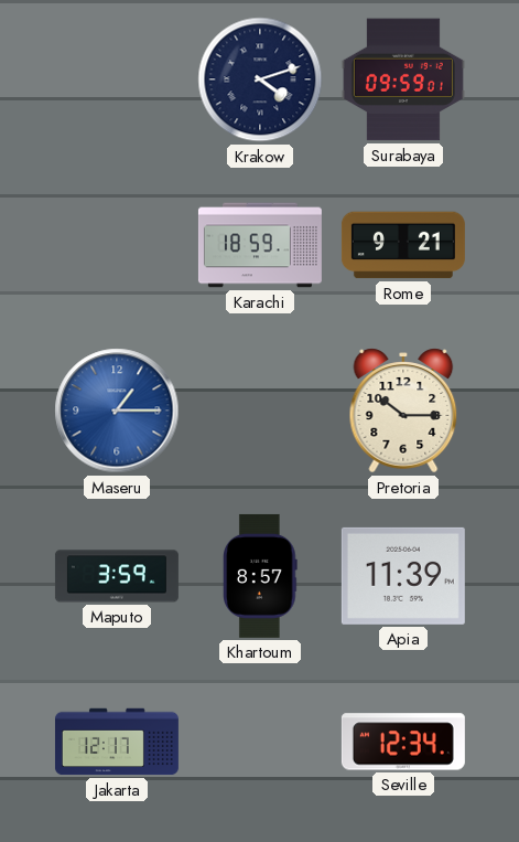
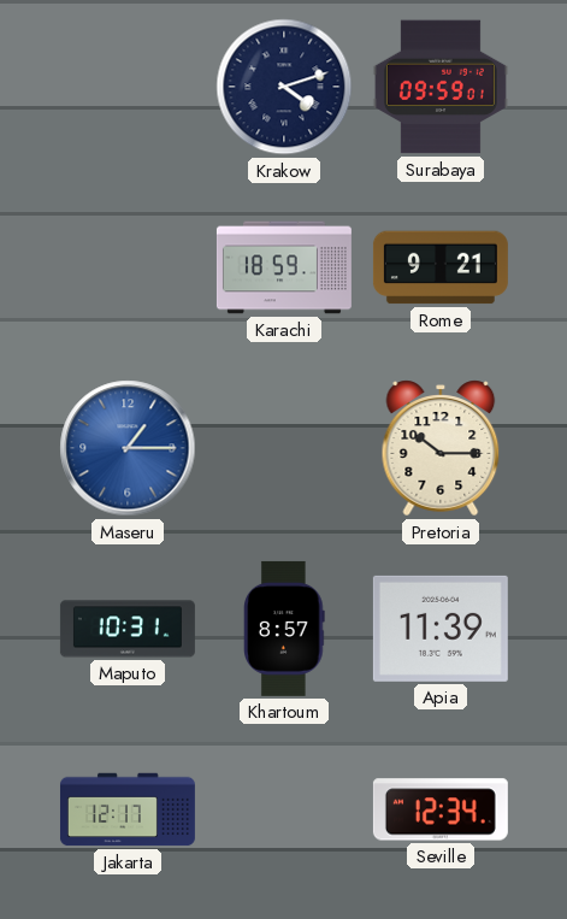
Maputo: 3:59 -> 10:31
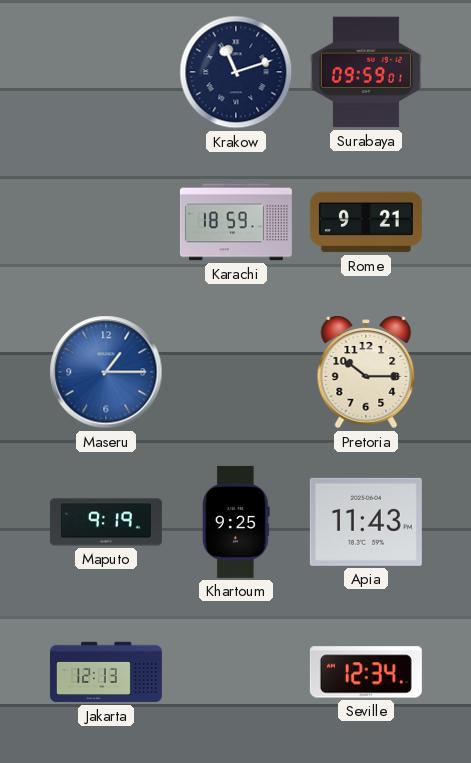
Krakow: 4:12 -> 11:12
Maputo: 10:31 -> 9:19
Khartoum: 8:57 -> 9:25
Apia: 11:39 -> 11:43
Jakarta: 12:17 -> 12:13
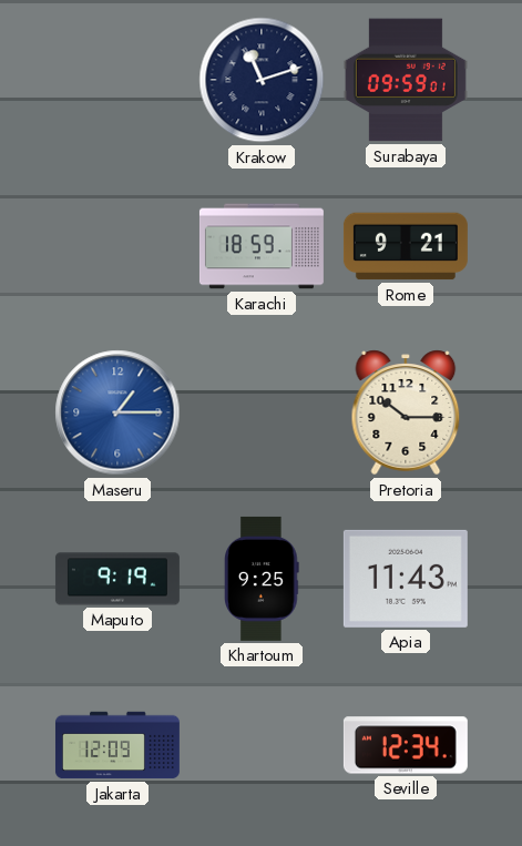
Jakarta: 12:13 -> 12:09
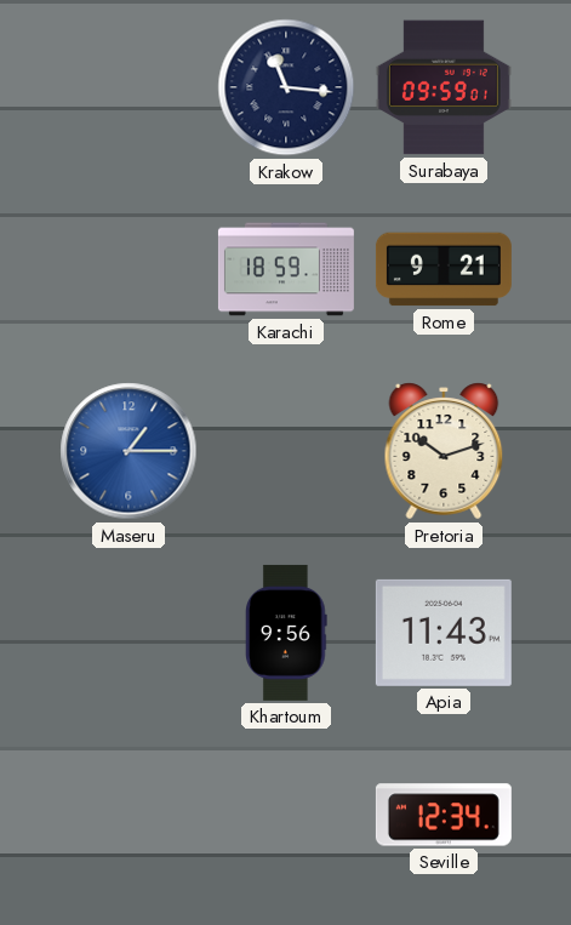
Krakow: 11:12 -> 11:16
Pretoria: 10:15 -> 10:12
Maputo: 9:19 -> none
Khartoum: 9:25 -> 9:56
Jakarta: 12:09 -> none
